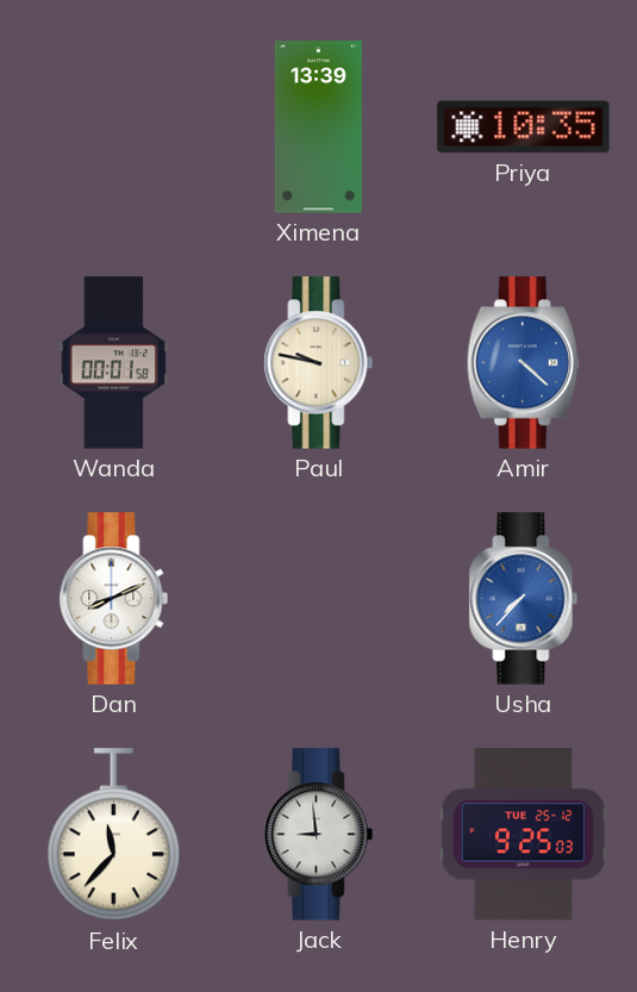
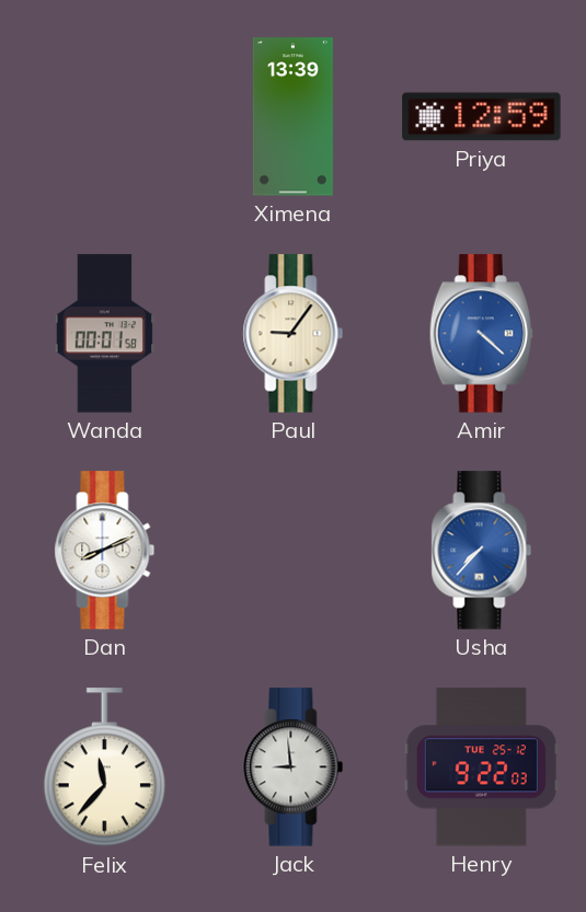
Priya: 10:35 -> 12:59
Paul: 9:47 -> 9:06
Henry: 9:25 -> 9:22
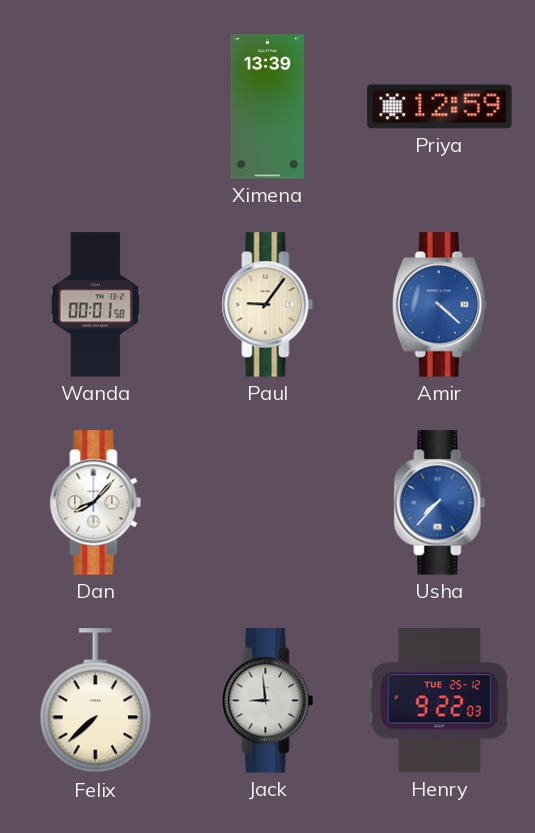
Dan: 8:11 -> 8:07
Felix: 11:37 -> 7:38
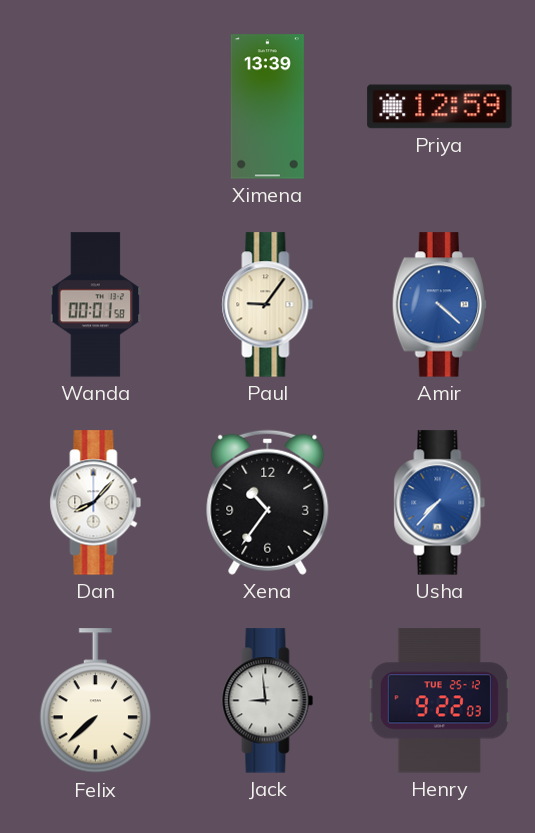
Xena: none -> 10:36
